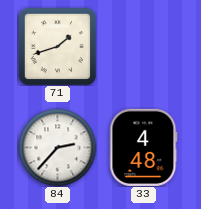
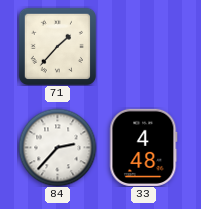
71: 1:42 -> 1:37
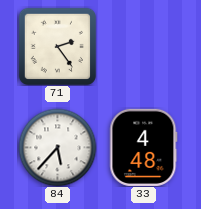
71: 1:37 -> 2:24
84: 2:37 -> 5:37
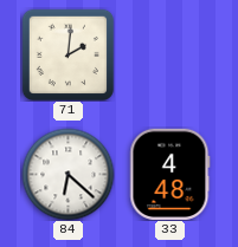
71: 2:24 -> 2:01
84: 5:37 -> 6:22
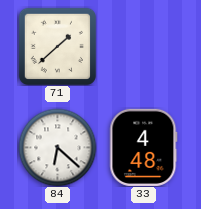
71: 2:01 -> 1:38
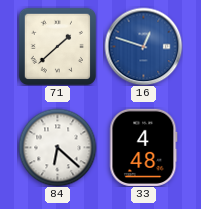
16: none -> 12:48
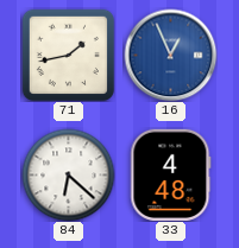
71: 1:38 -> 1:43
16: 12:48 -> 12:56
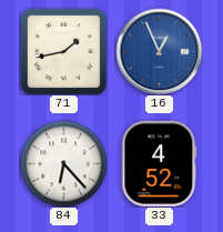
84: 6:22 -> 6:23
33: 4:48 -> 4:52
